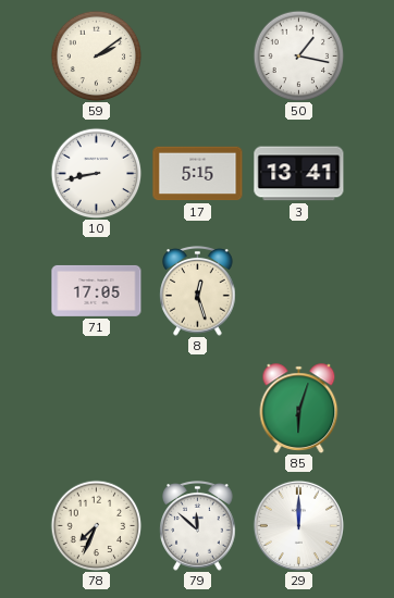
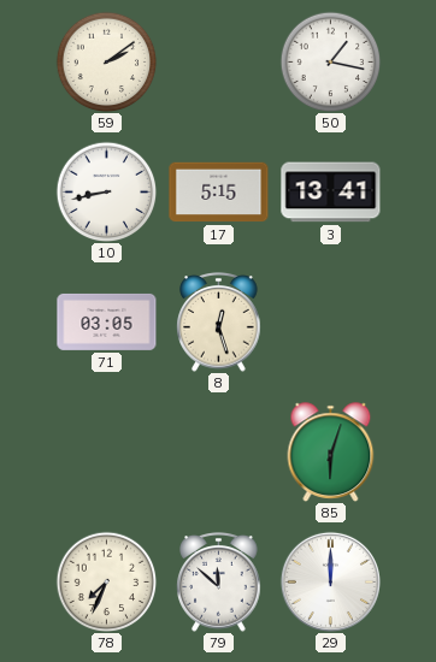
71: 17:05 -> 03:05
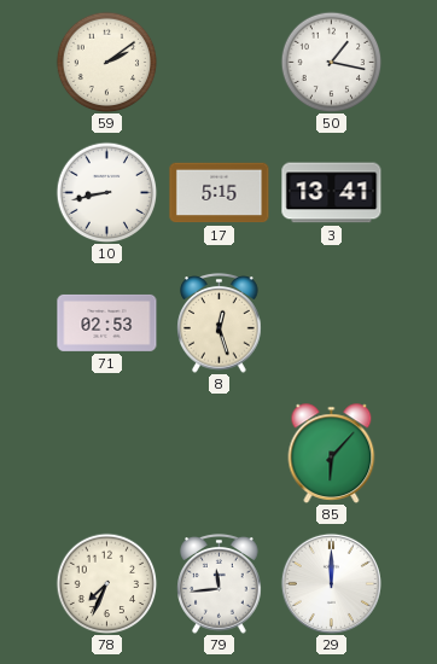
71: 03:05 -> 02:53
85: 6:03 -> 6:07
79: 11:52 -> 11:44
